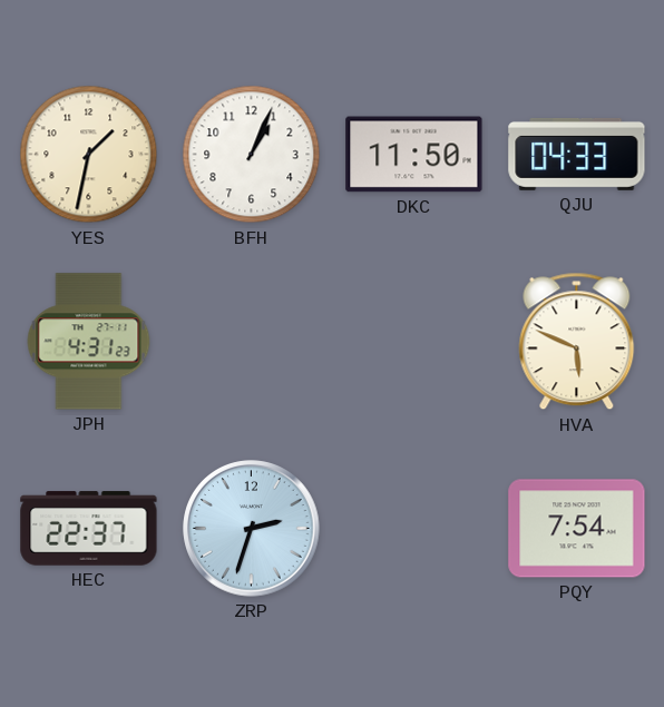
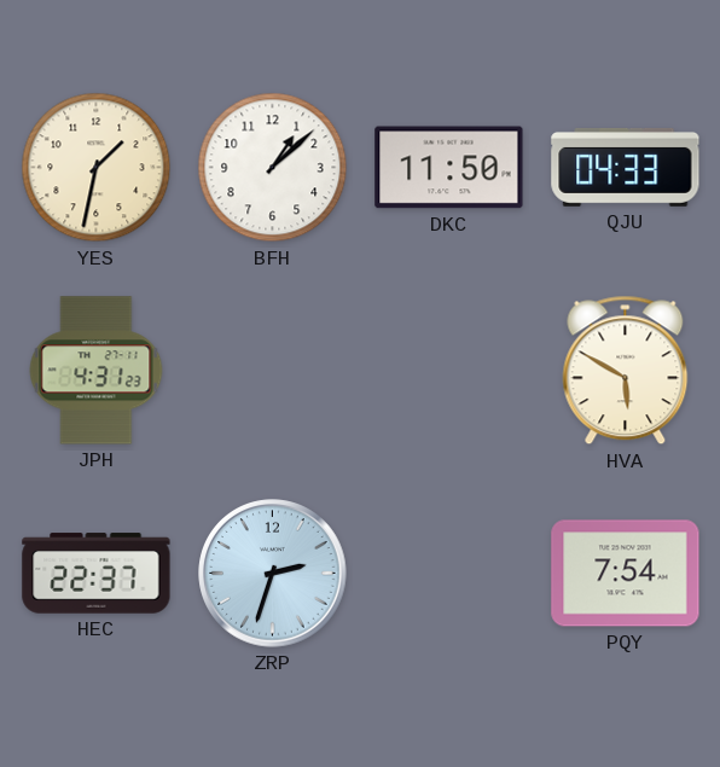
BFH: 1:04 -> 1:08
HVA: 5:49 -> 5:50
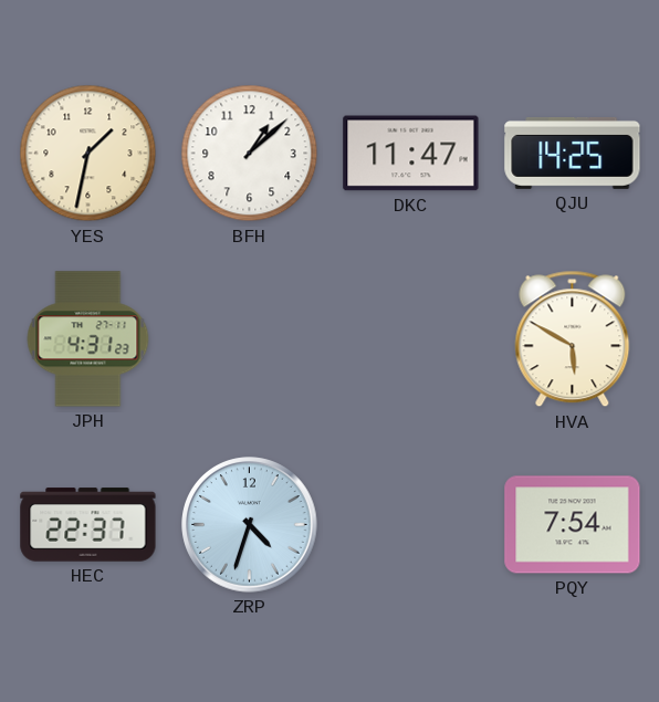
DKC: 11:50 -> 11:47
QJU: 04:33 -> 14:25
ZRP: 2:33 -> 4:33
